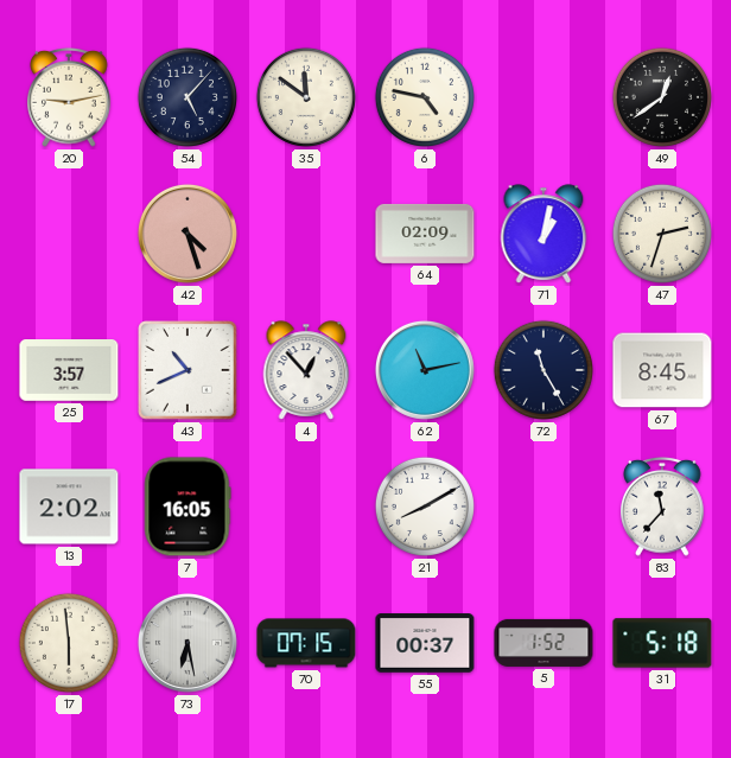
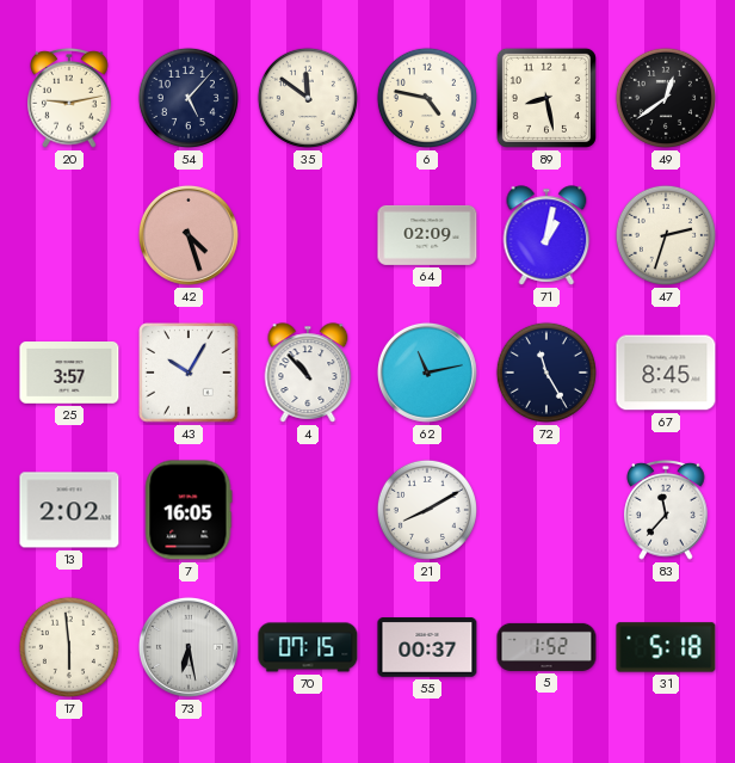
89: none -> 8:28
43: 10:41 -> 10:05
4: 12:53 -> 10:53
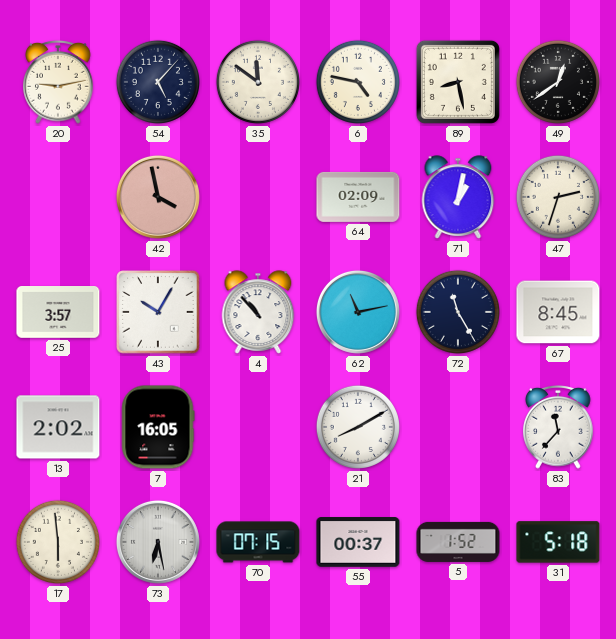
42: 4:27 -> 3:58
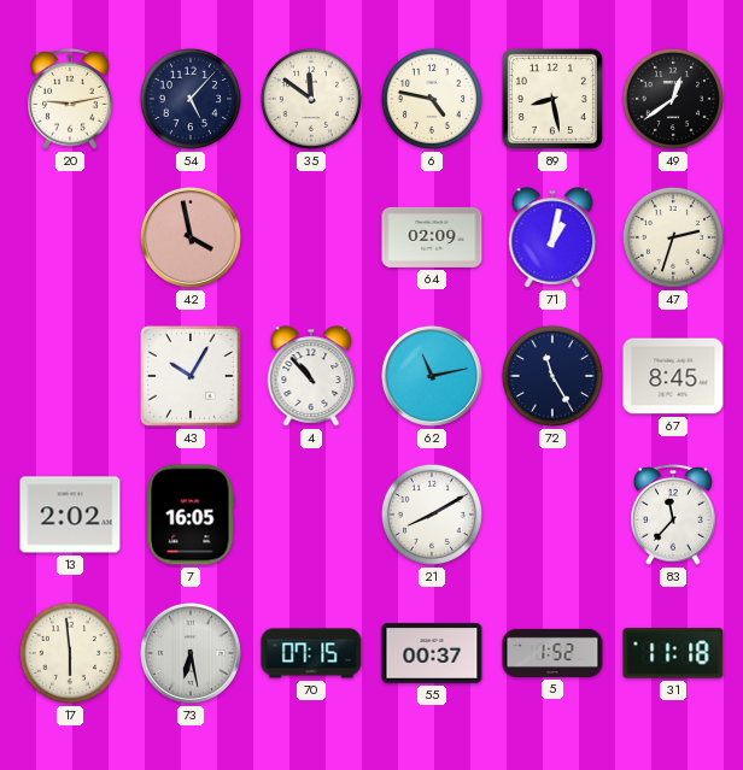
25: 3:57 -> none
31: 5:18 -> 11:18
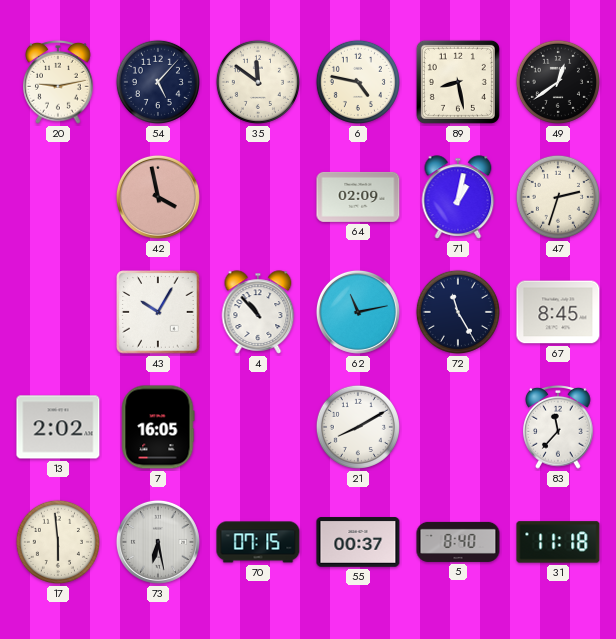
5: 1:52 -> 8:40
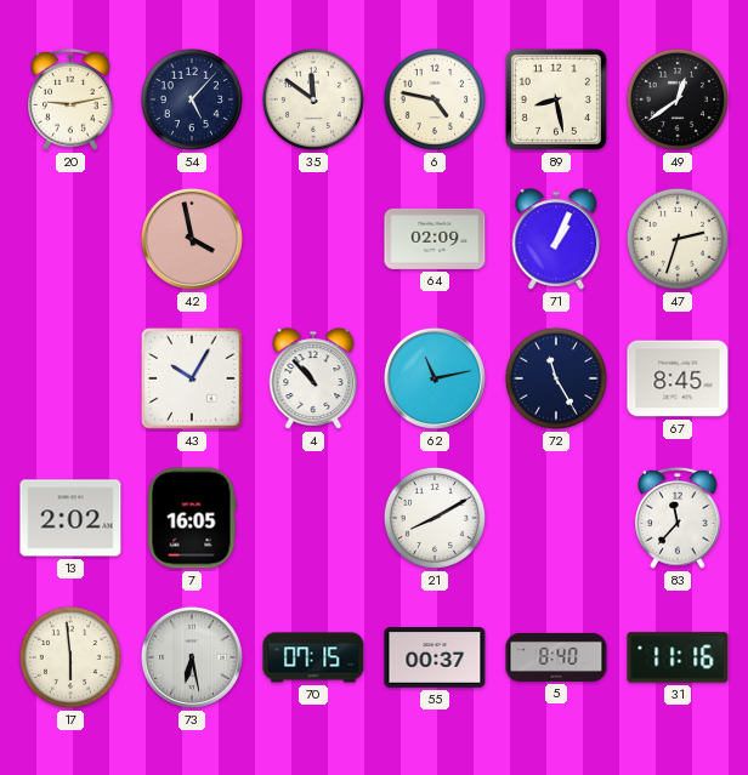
71: 1:02 -> 1:04
31: 11:18 -> 11:16
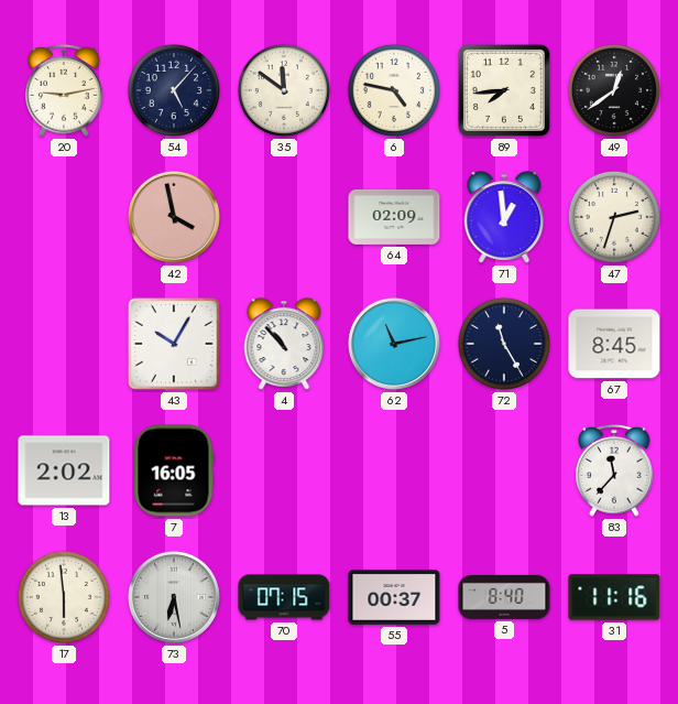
89: 8:28 -> 7:44
71: 1:04 -> 12:59
21: 8:10 -> none
